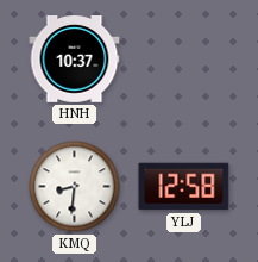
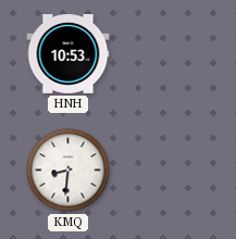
HNH: 10:37 -> 10:53
YLJ: 12:58 -> none
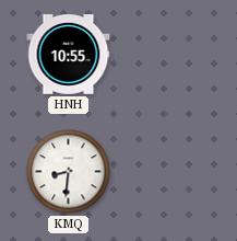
HNH: 10:53 -> 10:55
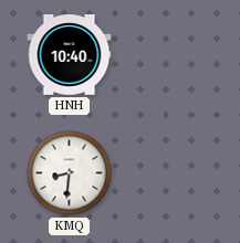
HNH: 10:55 -> 10:40
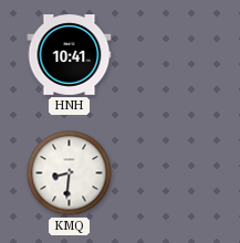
HNH: 10:40 -> 10:41
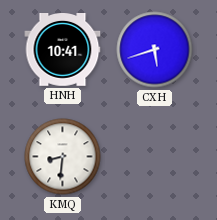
CXH: none -> 5:42
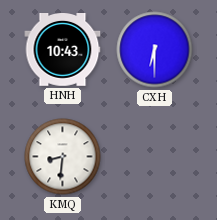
HNH: 10:41 -> 10:43
CXH: 5:42 -> 6:30
